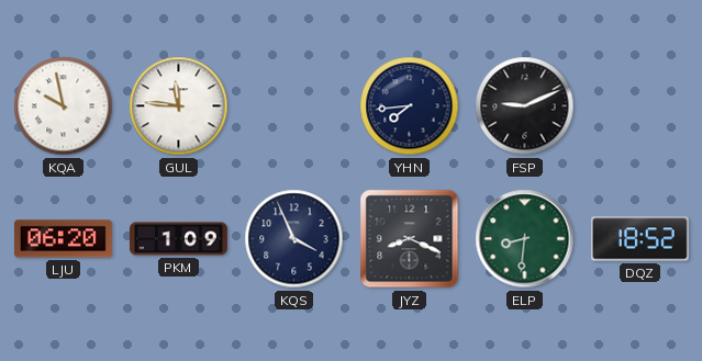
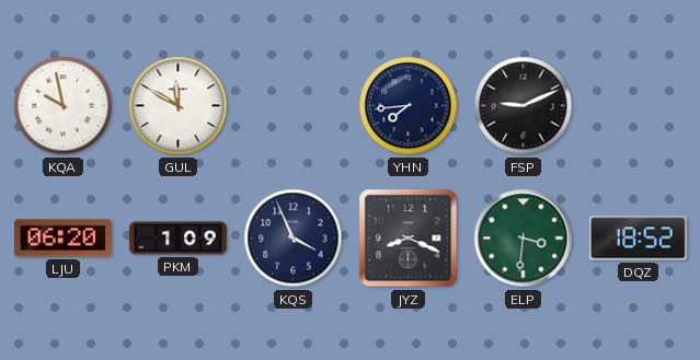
GUL: 11:46 -> 11:50
ELP: 8:31 -> 3:31
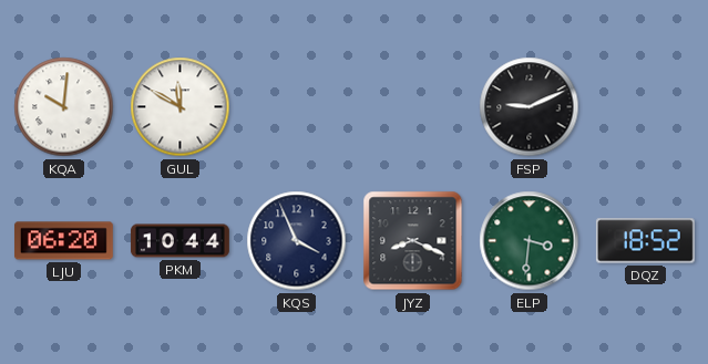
KQA: 9:58 -> 10:01
YHN: 7:44 -> none
PKM: 1:09 -> 10:44
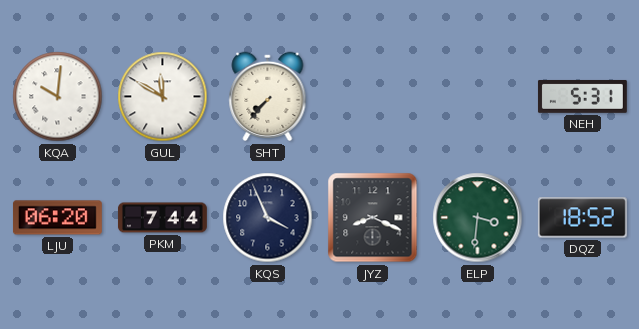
SHT: none -> 7:37
FSP: 9:11 -> none
NEH: none -> 5:31
PKM: 10:44 -> 7:44
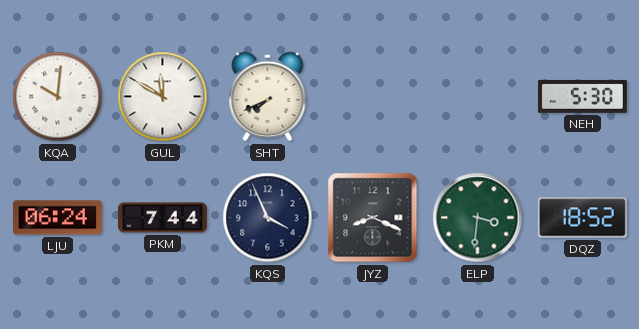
SHT: 7:37 -> 7:41
NEH: 5:31 -> 5:30
LJU: 06:20 -> 06:24
